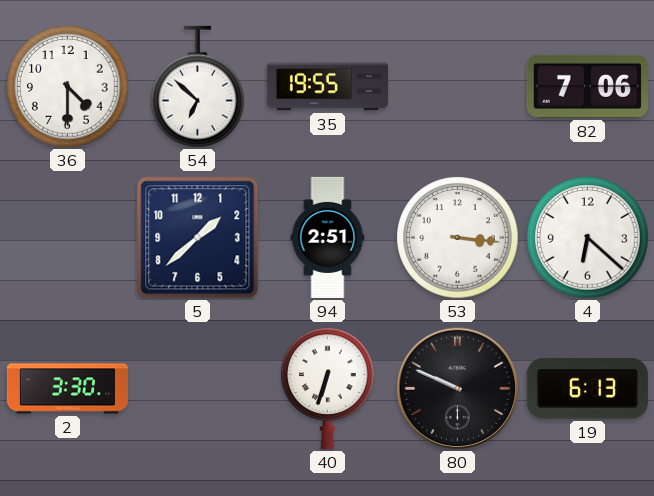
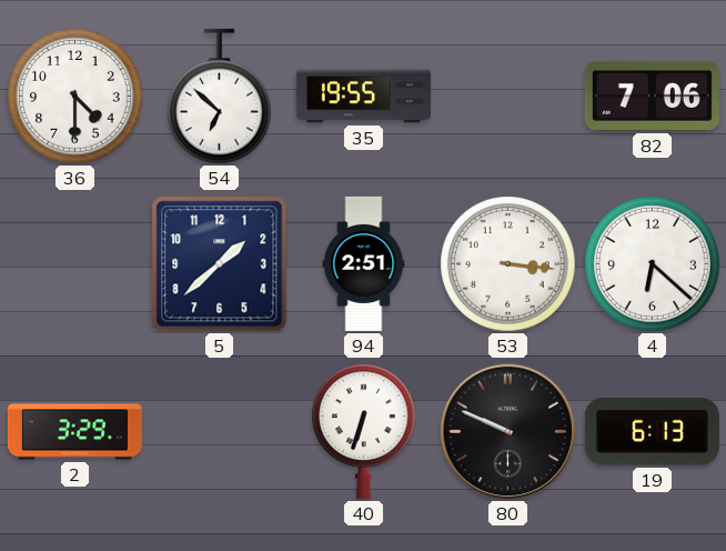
2: 3:30 -> 3:29
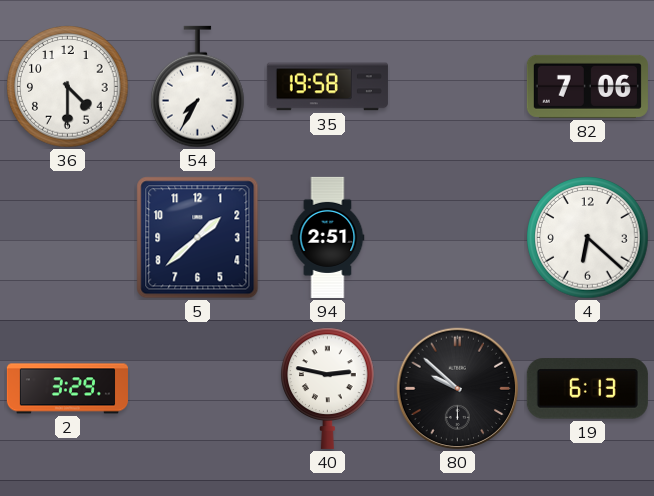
54: 6:52 -> 7:35
35: 19:55 -> 19:58
53: 3:16 -> none
40: 6:33 -> 2:47
80: 9:49 -> 9:52
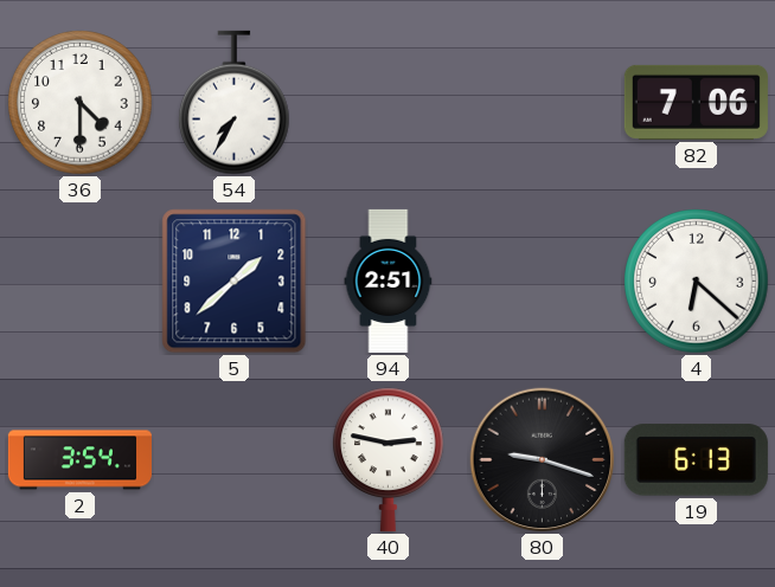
35: 19:58 -> none
2: 3:29 -> 3:54
80: 9:52 -> 9:18
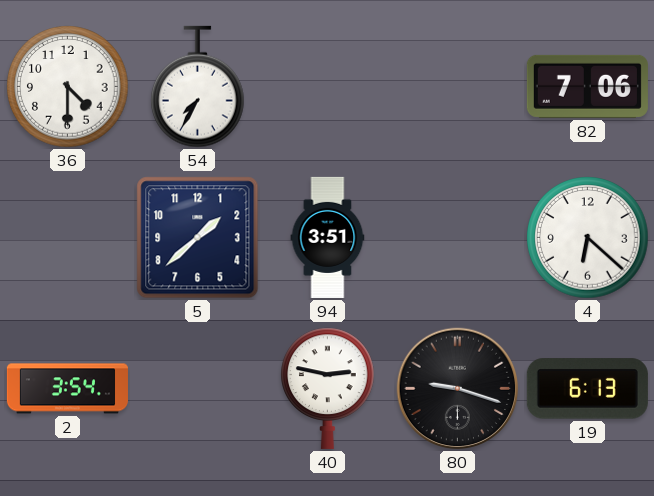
94: 2:51 -> 3:51
